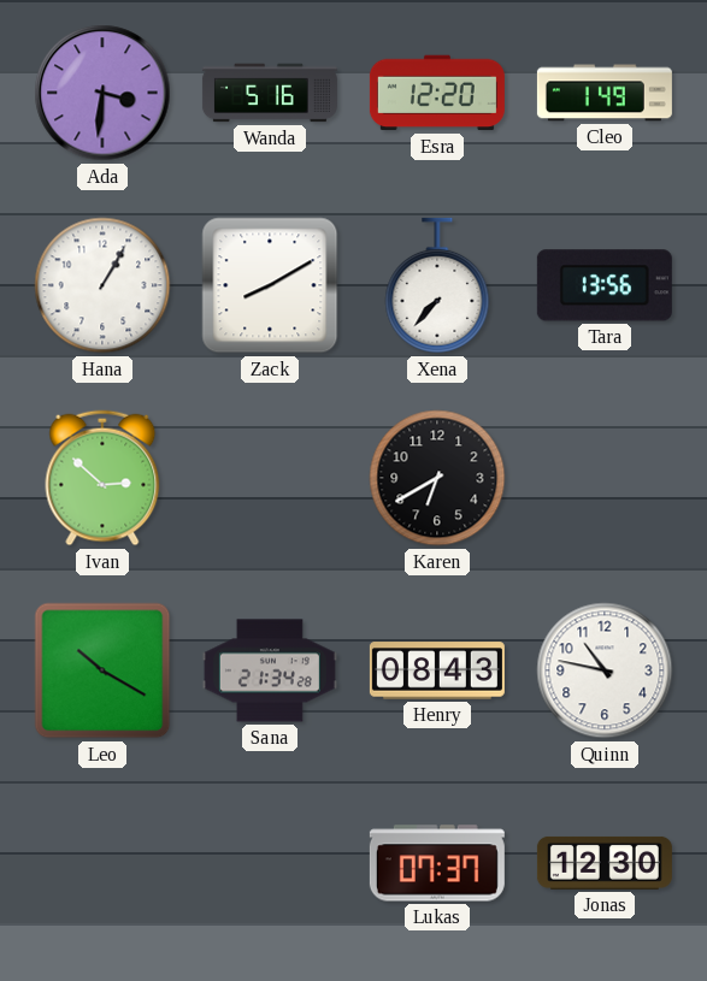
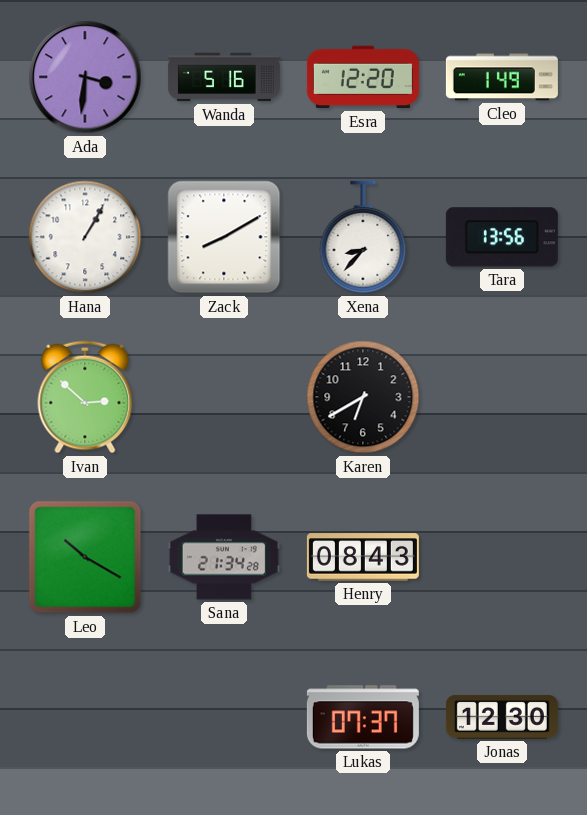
Xena: 7:37 -> 8:37
Quinn: 10:47 -> none
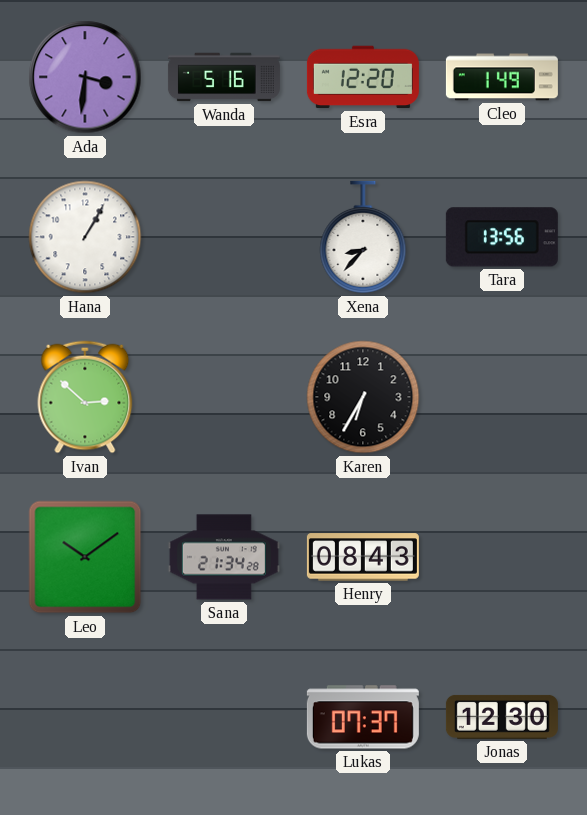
Zack: 8:10 -> none
Karen: 6:40 -> 6:35
Leo: 10:20 -> 10:09
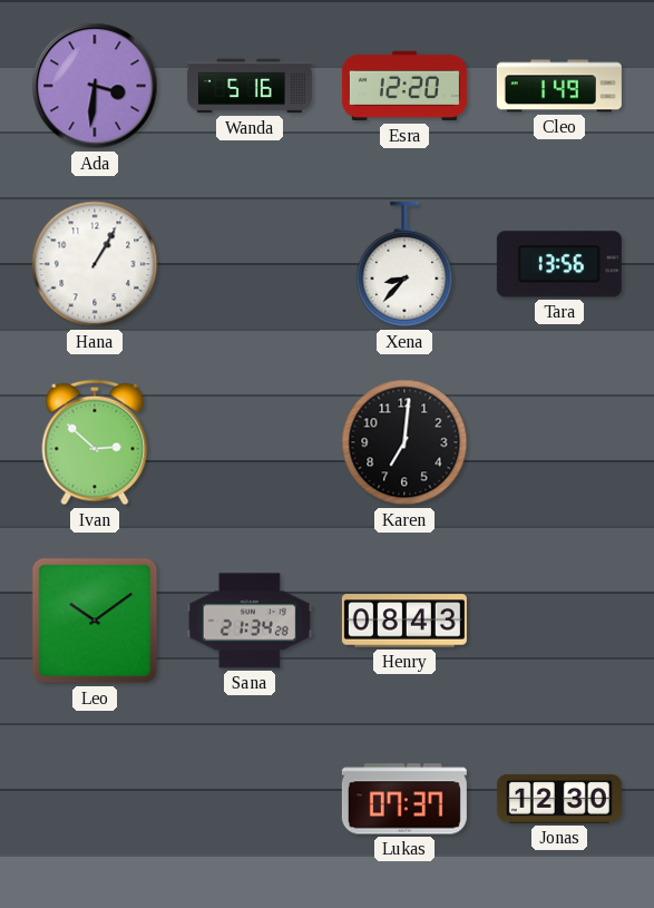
Karen: 6:35 -> 7:01
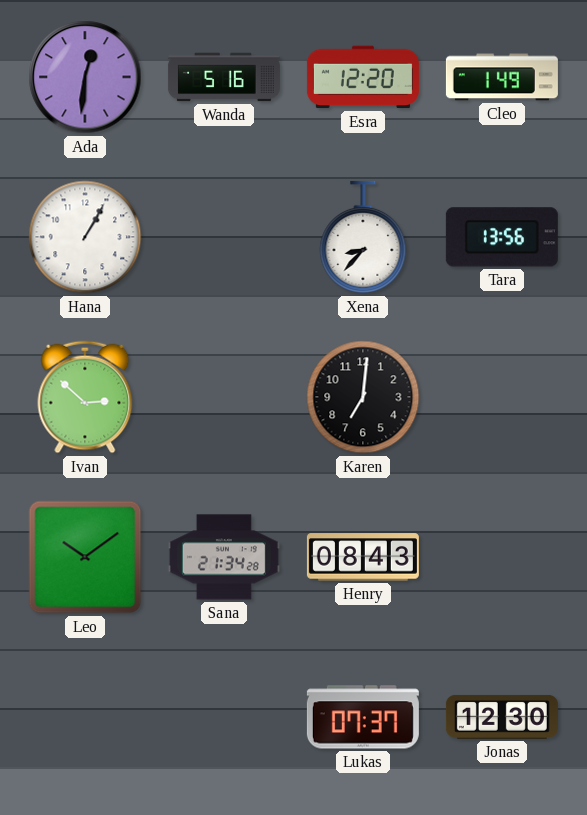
Ada: 3:31 -> 12:31
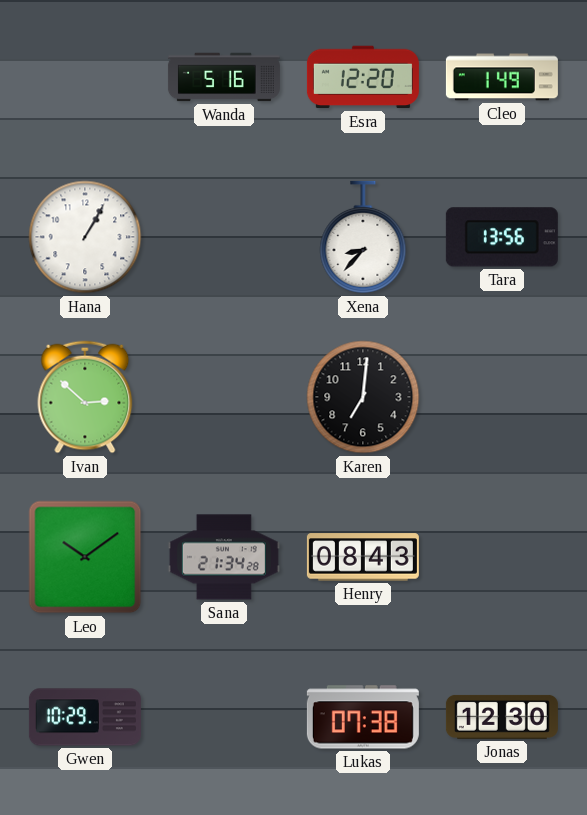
Ada: 12:31 -> none
Gwen: none -> 10:29
Lukas: 07:37 -> 07:38
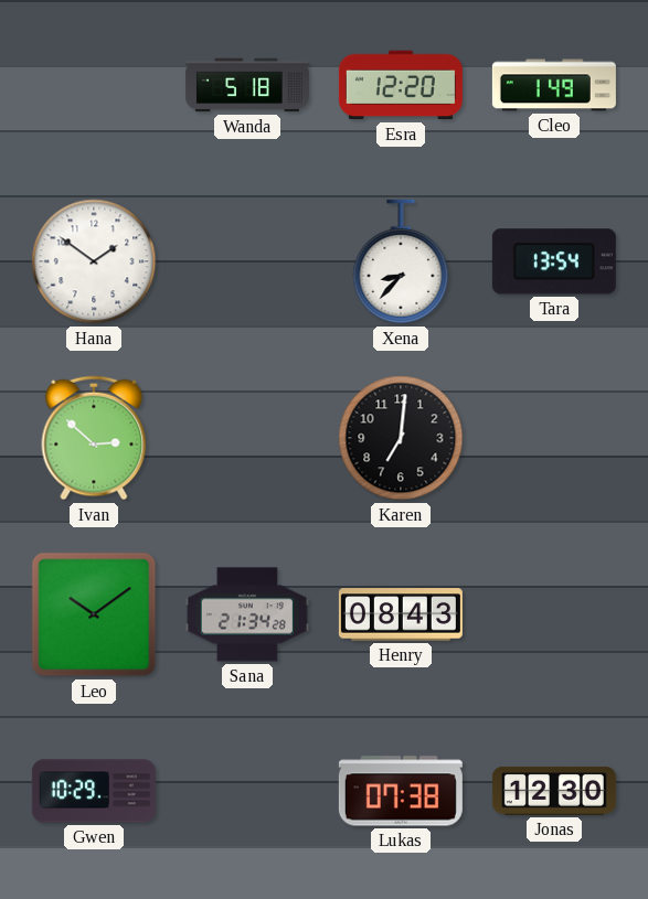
Wanda: 5:16 -> 5:18
Hana: 1:05 -> 1:51
Tara: 13:56 -> 13:54
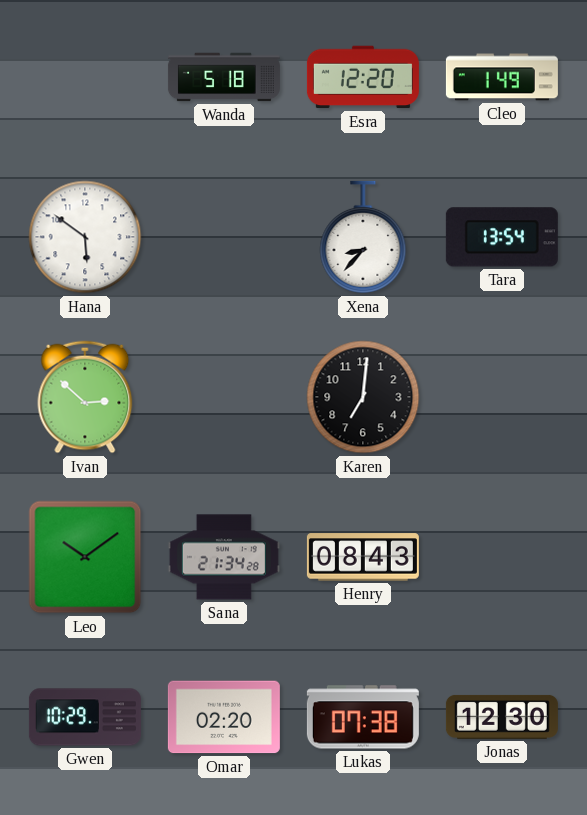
Hana: 1:51 -> 5:51
Omar: none -> 02:20
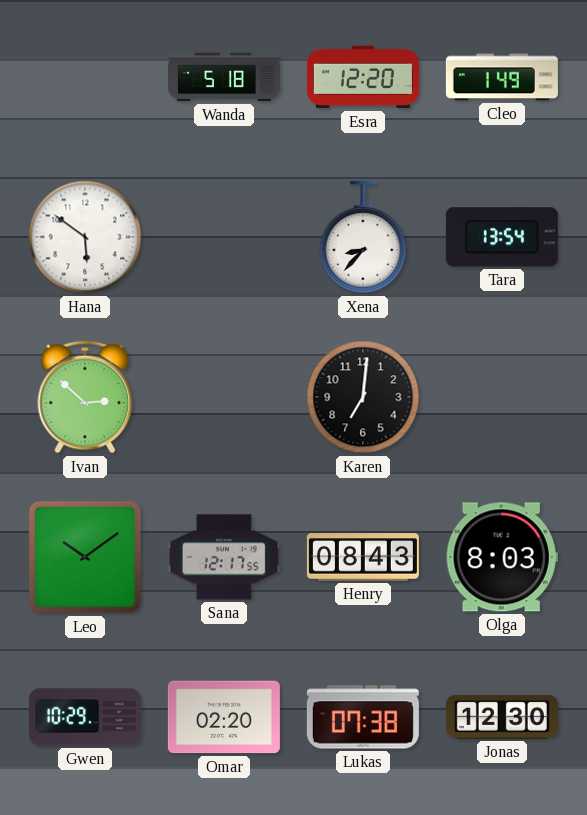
Sana: 21:34 -> 12:17
Olga: none -> 8:03
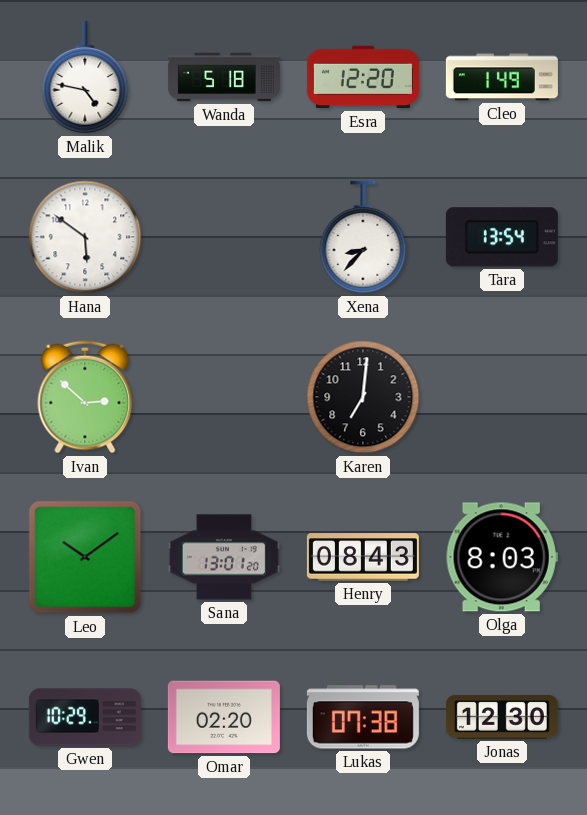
Malik: none -> 4:47
Sana: 12:17 -> 13:01
